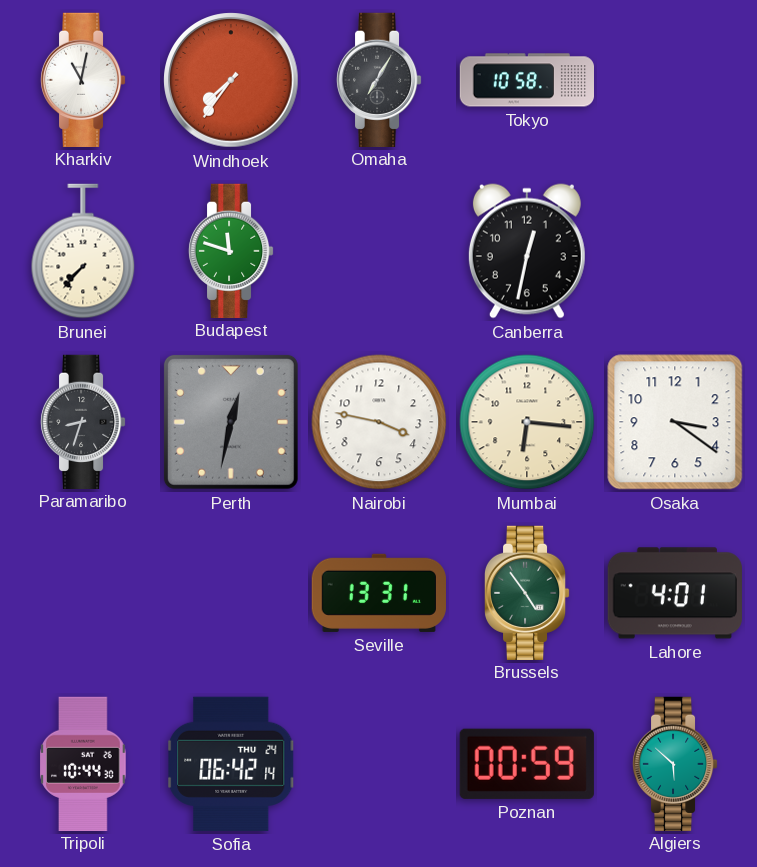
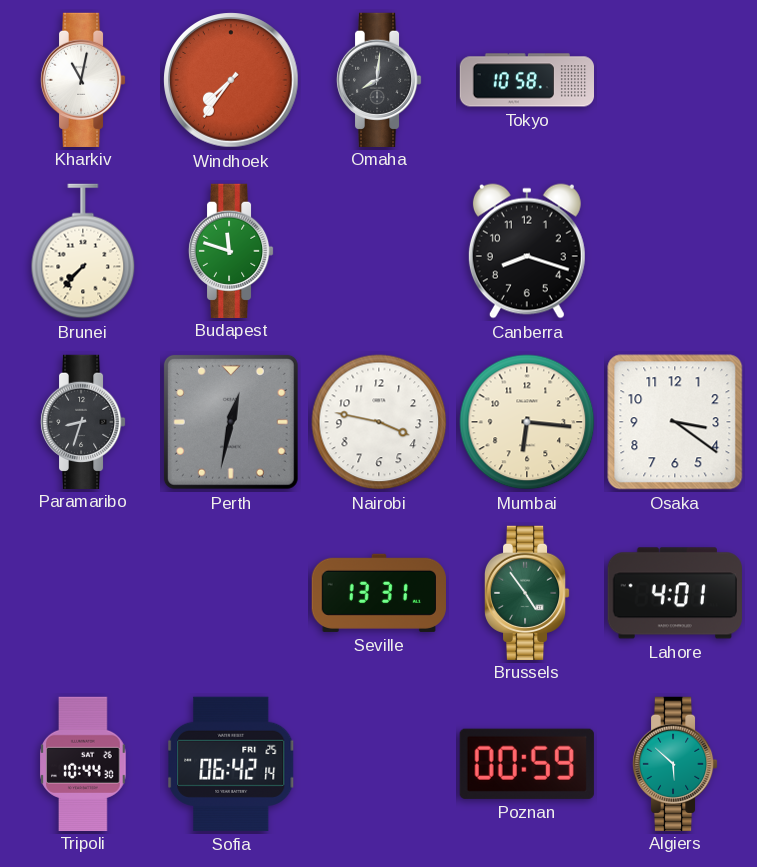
Omaha: 7:05 -> 8:01
Canberra: 12:32 -> 8:18
Sofia date: THU 24 -> FRI 25
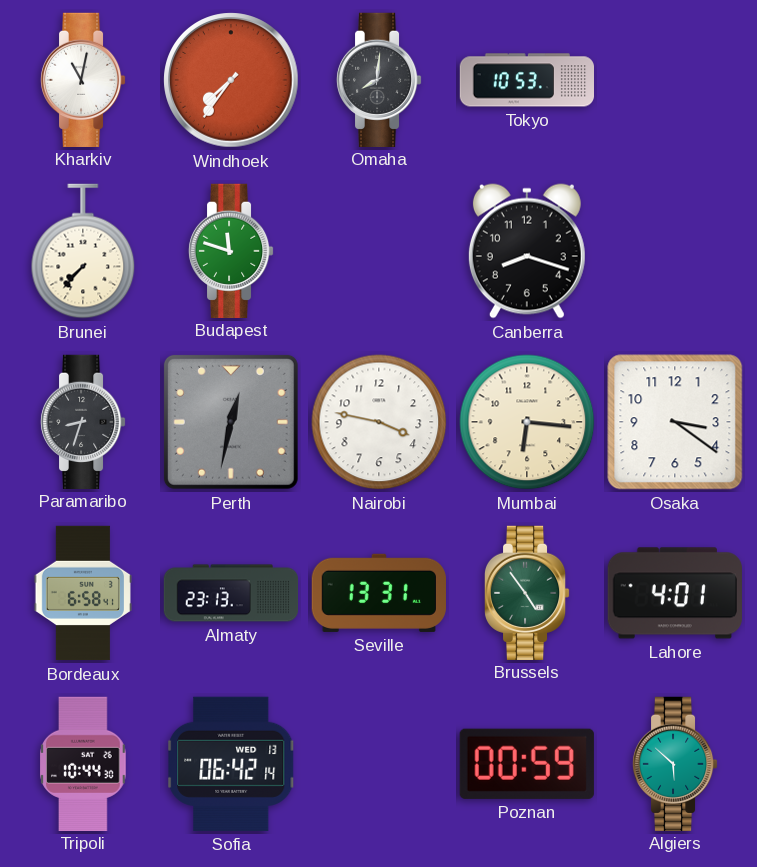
Tokyo: 10:58 -> 10:53
Bordeaux: none -> 6:58
Almaty: none -> 23:13
Sofia date: FRI 25 -> WED 13
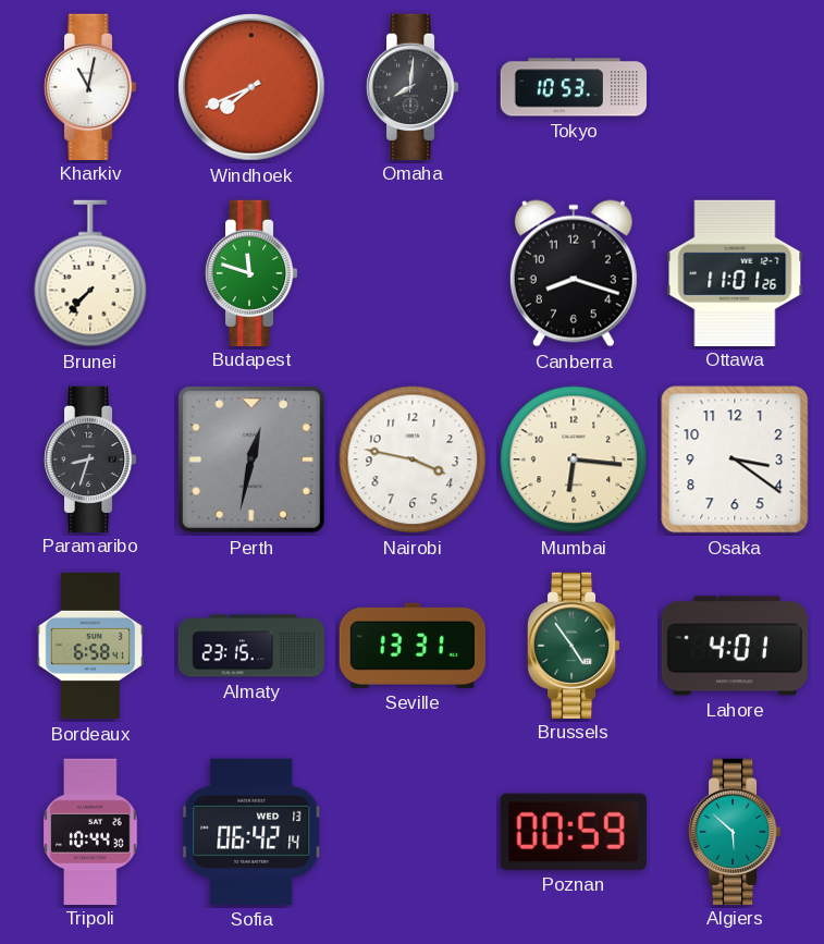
Windhoek: 7:36 -> 7:41
Ottawa: none -> 11:01
Almaty: 23:13 -> 23:15
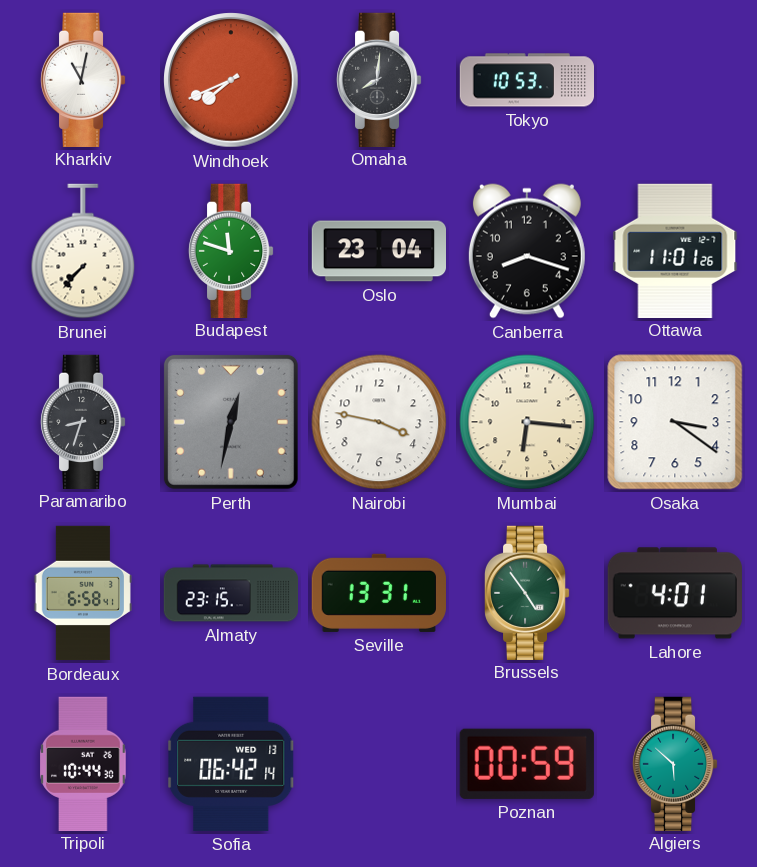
Oslo: none -> 23:04
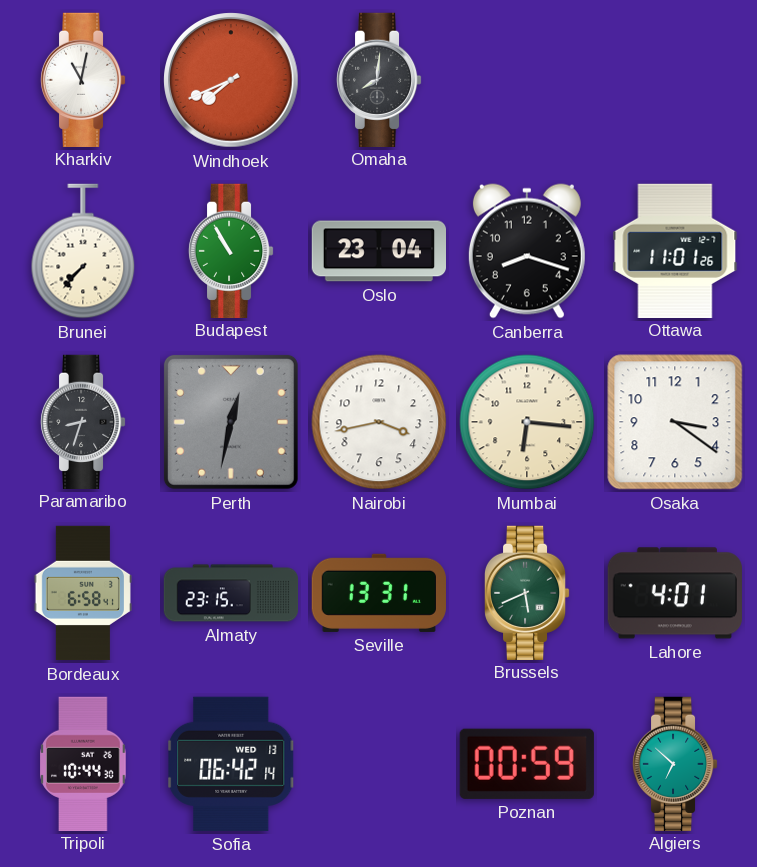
Tokyo: 10:53 -> none
Budapest: 11:48 -> 10:55
Nairobi: 3:47 -> 3:43
Brussels: 4:54 -> 5:41
Algiers: 5:52 -> 6:52
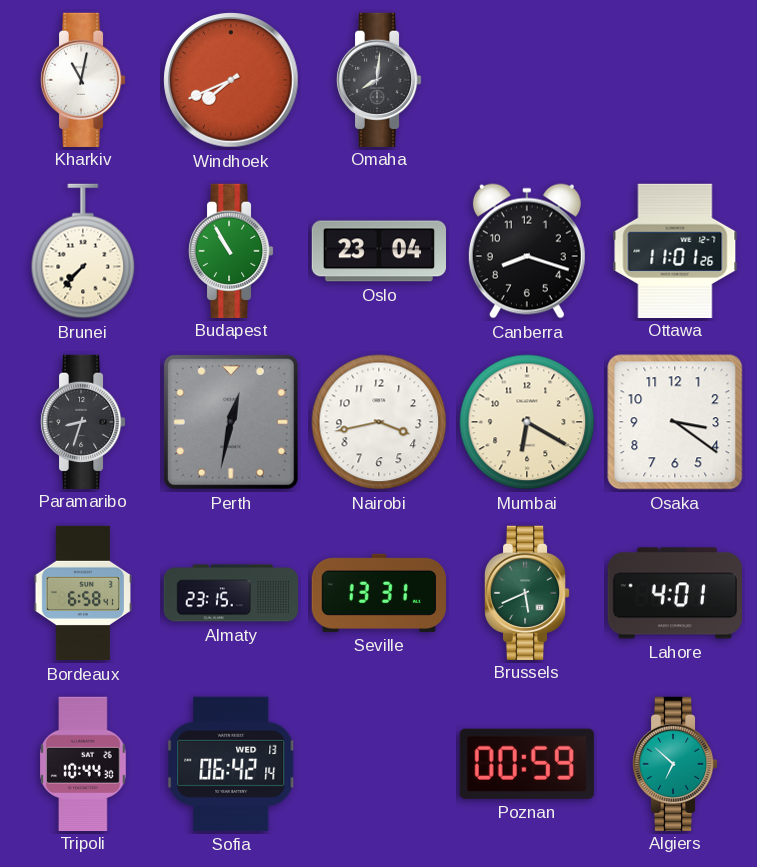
Mumbai: 6:16 -> 6:20
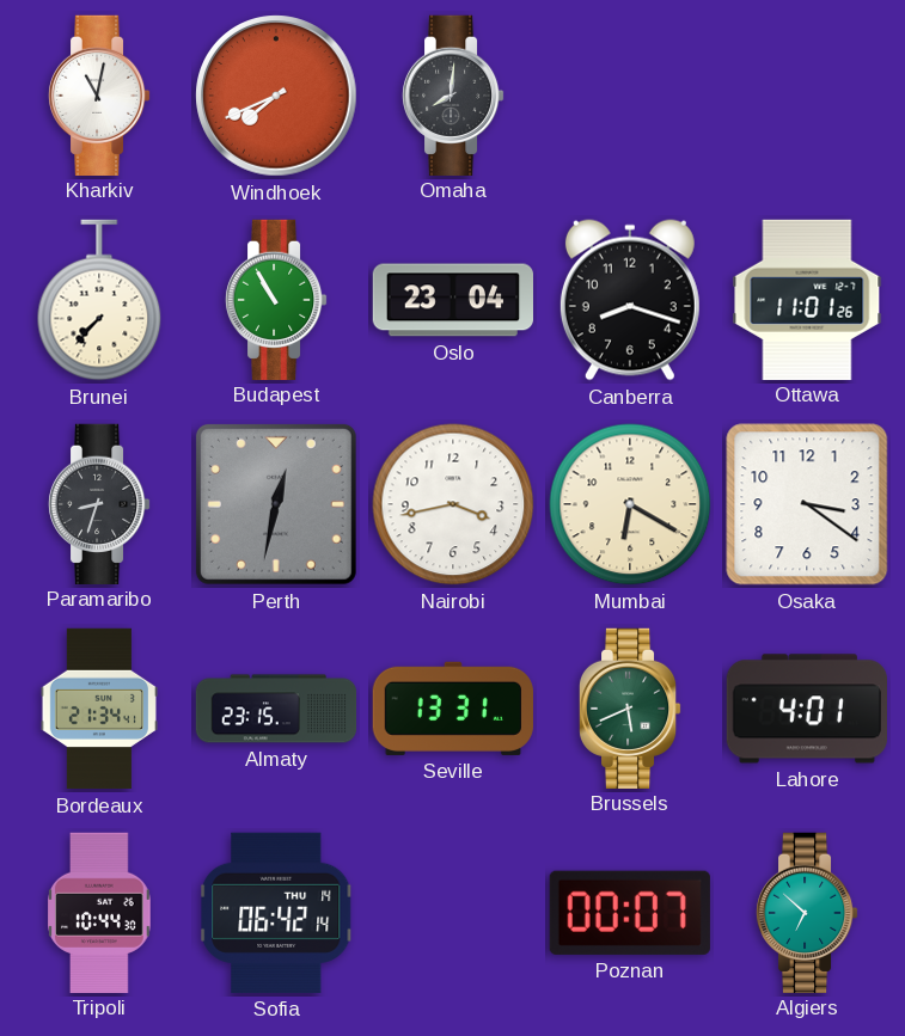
Bordeaux: 6:58 -> 21:34
Sofia date: WED 13 -> THU 14
Poznan: 00:59 -> 00:07
